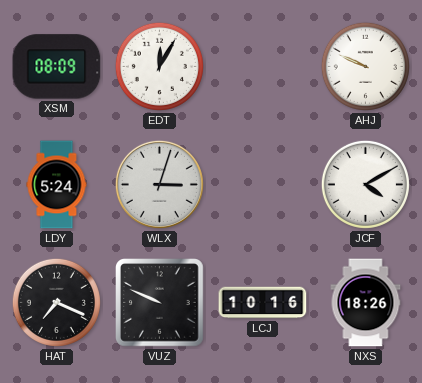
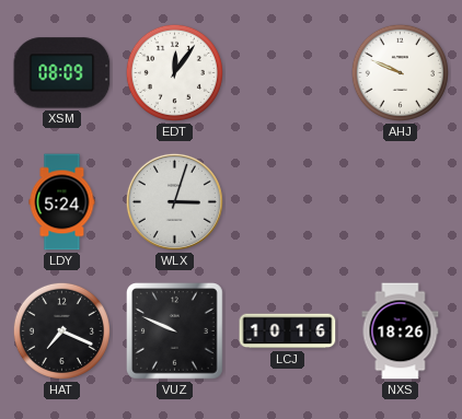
EDT: 12:05 -> 12:06
JCF: 4:10 -> none
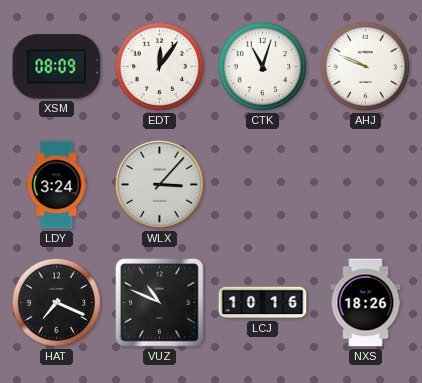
CTK: none -> 11:03
LDY: 5:24 -> 3:24
WLX: 3:03 -> 3:07
VUZ: 9:49 -> 10:49
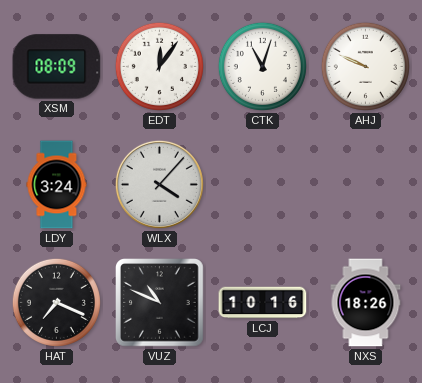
WLX: 3:07 -> 4:07
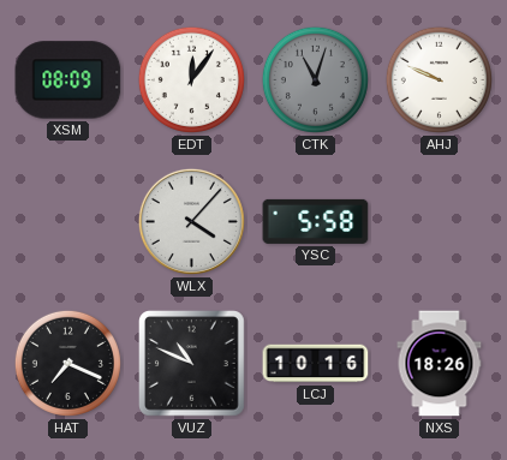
CTK dial: white -> grey
LDY: 3:24 -> none
YSC: none -> 5:58
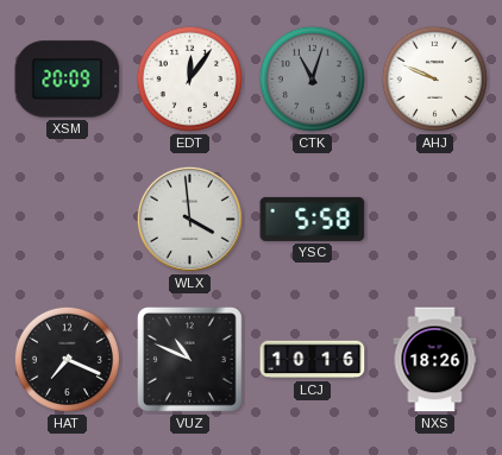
XSM: 08:09 -> 20:09
WLX: 4:07 -> 3:59
